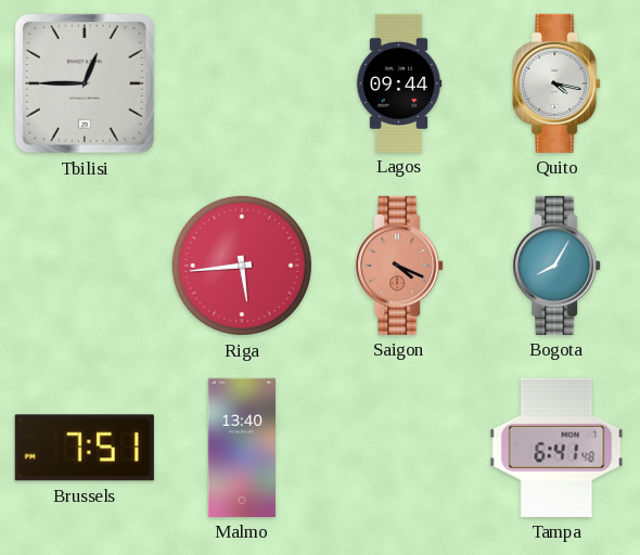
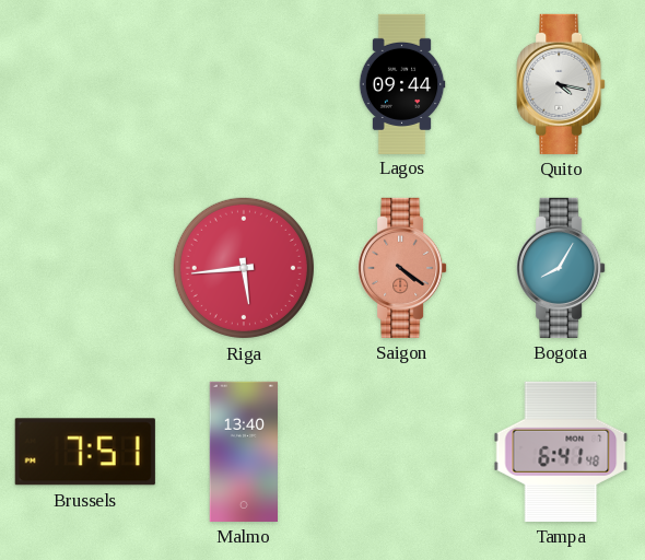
Tbilisi: 12:45 -> none
Saigon: 4:19 -> 4:21
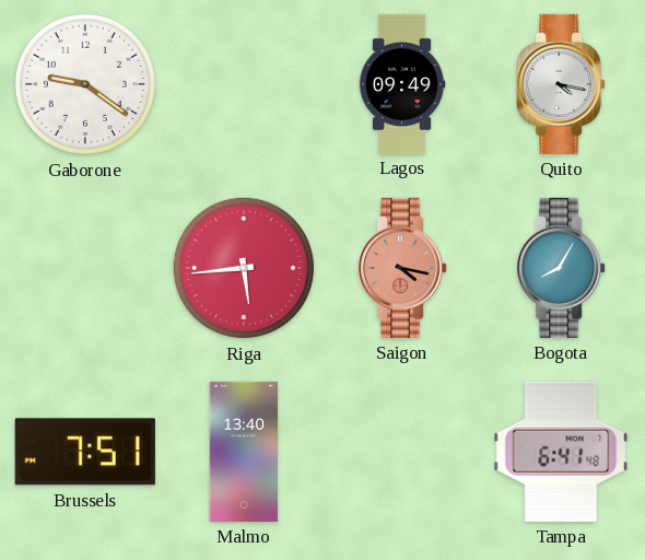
Gaborone: none -> 9:21
Lagos: 09:44 -> 09:49
Saigon: 4:21 -> 4:17
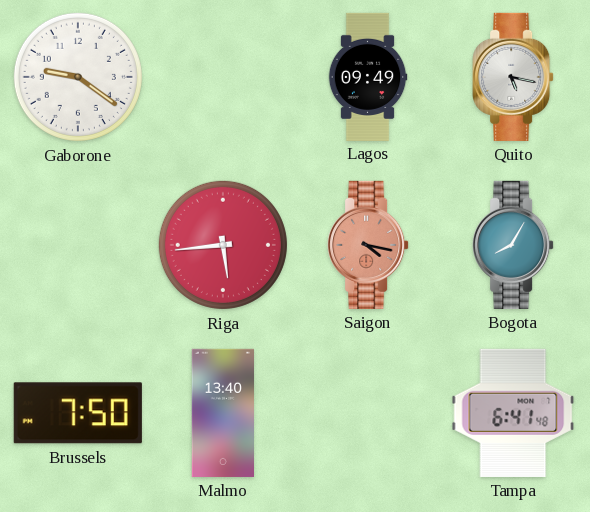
Quito: 4:17 -> 5:17
Brussels: 7:51 -> 7:50
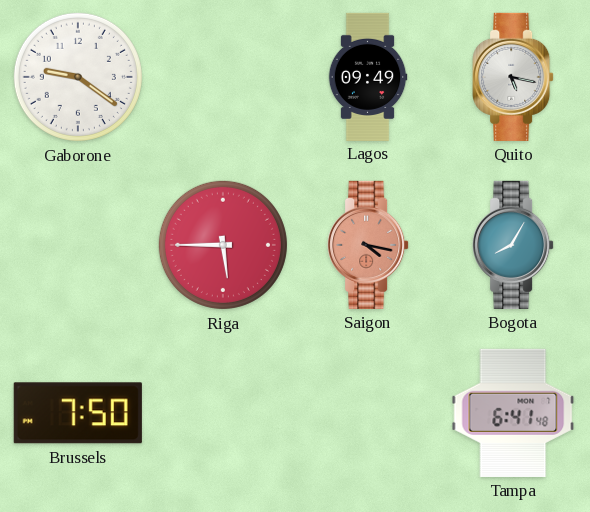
Riga: 5:44 -> 5:45
Malmo: 13:40 -> none
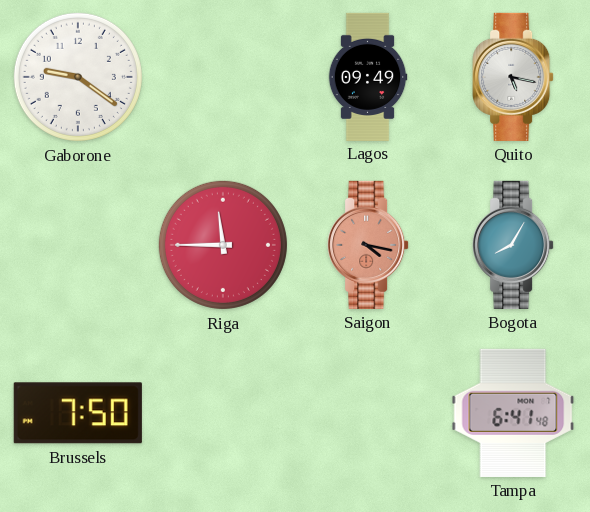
Riga: 5:45 -> 11:45
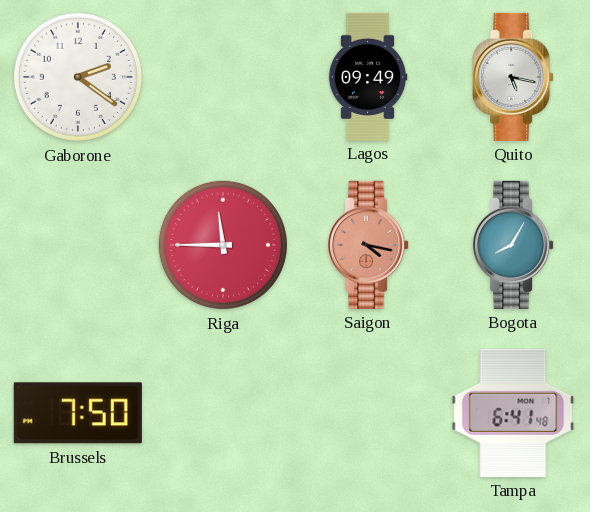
Gaborone: 9:21 -> 2:21
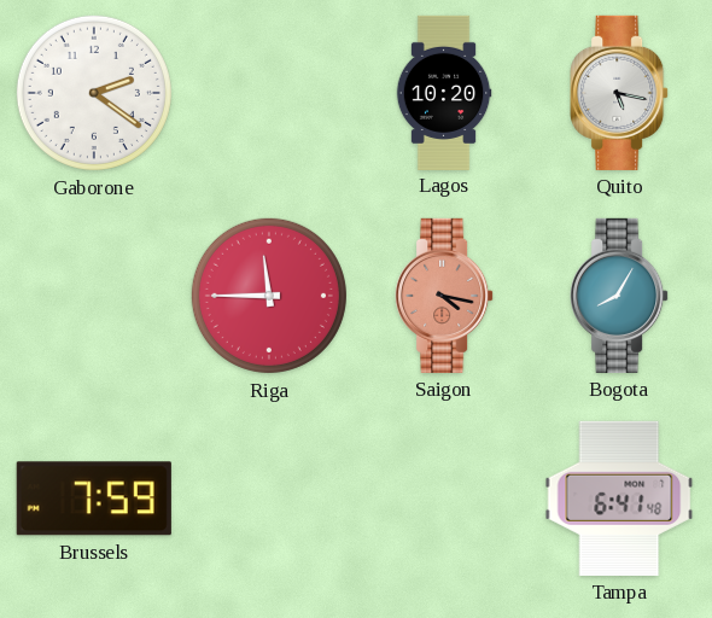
Lagos: 09:49 -> 10:20
Brussels: 7:50 -> 7:59
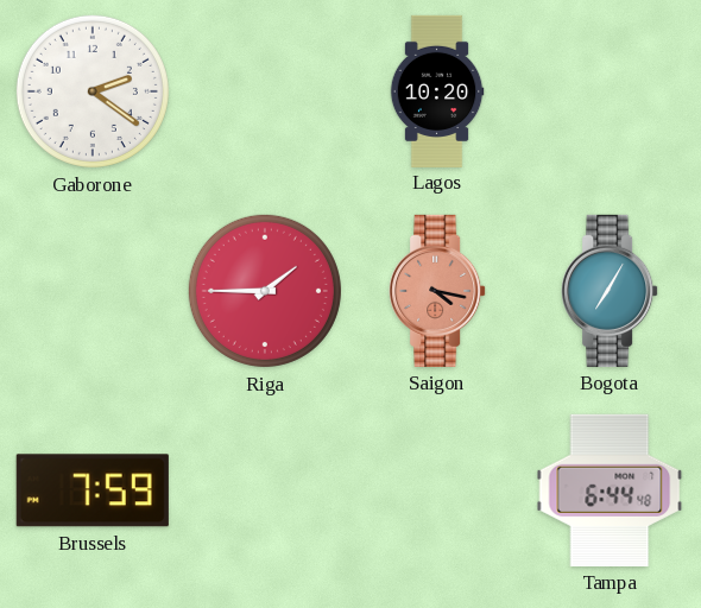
Quito: 5:17 -> none
Riga: 11:45 -> 1:45
Bogota: 8:05 -> 7:05
Tampa: 6:41 -> 6:44
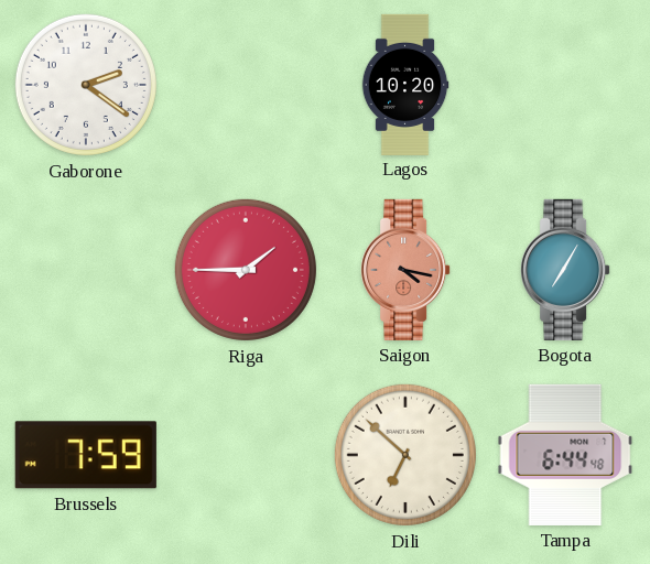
Dili: none -> 6:52
